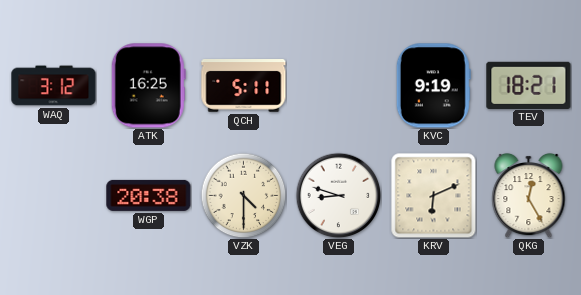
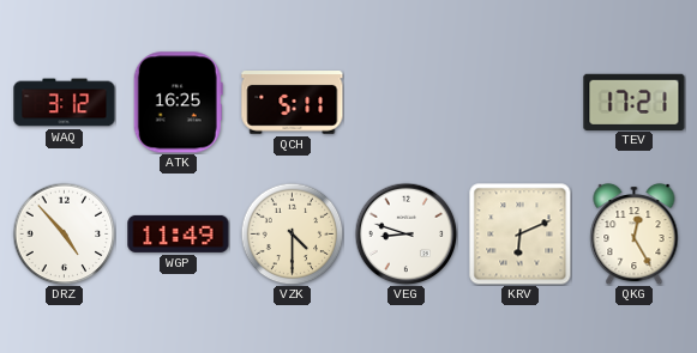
KVC: 9:19 -> none
TEV: 18:21 -> 17:21
DRZ: none -> 4:53
WGP: 20:38 -> 11:49
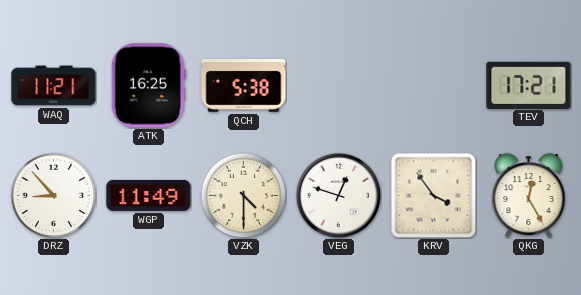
WAQ: 3:12 -> 11:21
QCH: 5:11 -> 5:38
DRZ: 4:53 -> 8:53
VEG: 8:48 -> 12:48
KRV: 6:11 -> 3:54
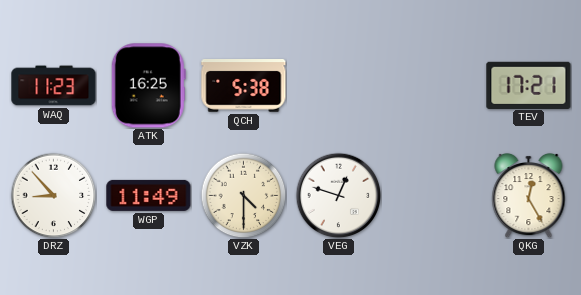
WAQ: 11:21 -> 11:23
KRV: 3:54 -> none
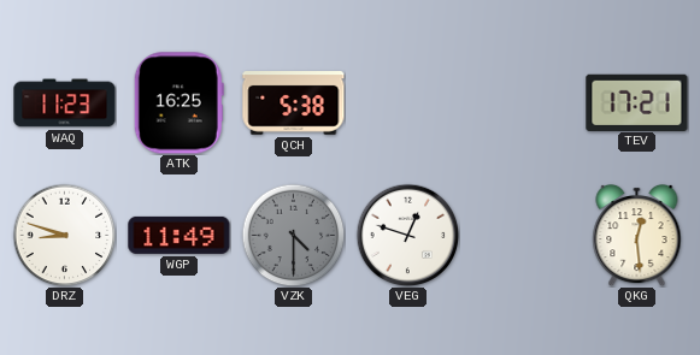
DRZ: 8:53 -> 8:48
VZK dial: cream -> grey
QKG: 12:25 -> 12:29
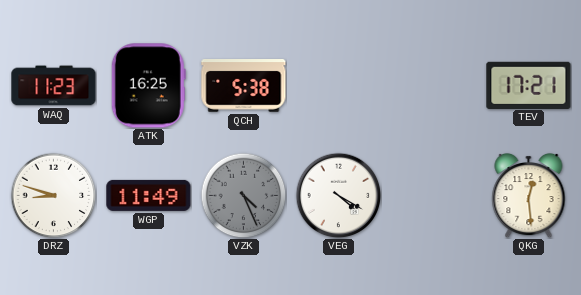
VZK: 4:30 -> 4:26
VEG: 12:48 -> 4:20
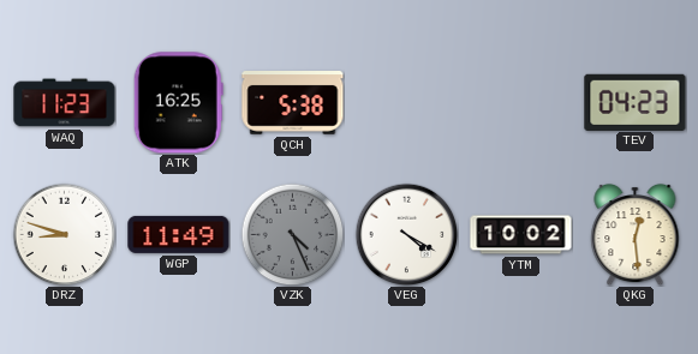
TEV: 17:21 -> 04:23
YTM: none -> 10:02
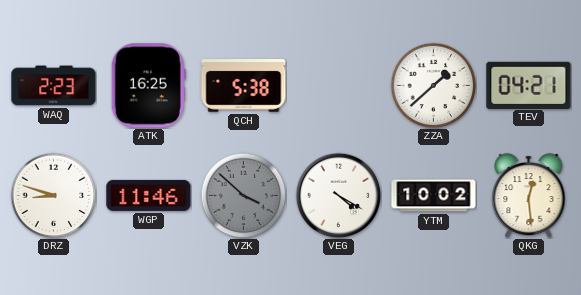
WAQ: 11:23 -> 2:23
ZZA: none -> 1:38
TEV: 04:23 -> 04:21
WGP: 11:49 -> 11:46
VZK: 4:26 -> 3:52
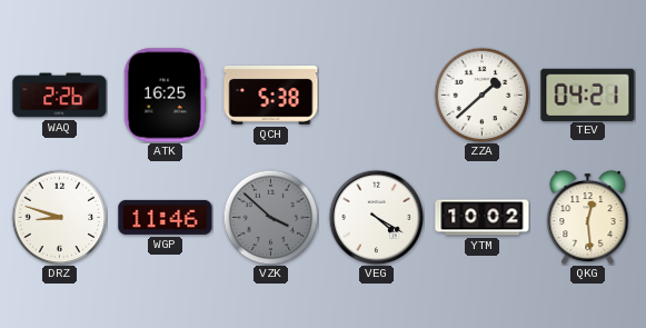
WAQ: 2:23 -> 2:26
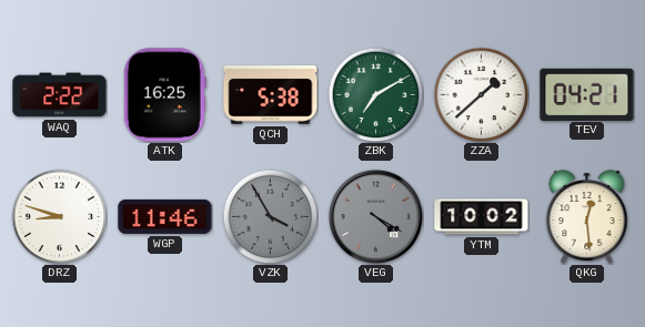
WAQ: 2:26 -> 2:22
ZBK: none -> 7:10
VZK: 3:52 -> 3:55
VEG dial: white -> grey
